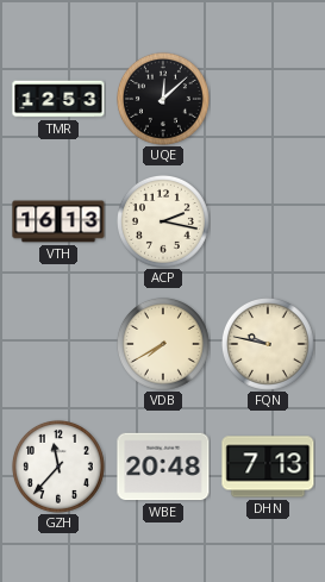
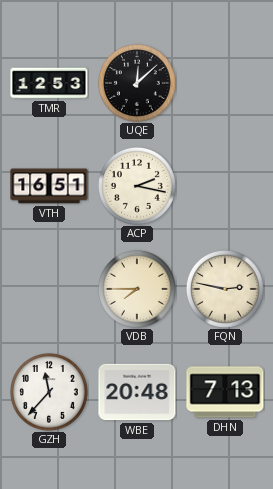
VTH: 16:13 -> 16:51
VDB: 7:40 -> 7:45
FQN: 9:47 -> 2:47
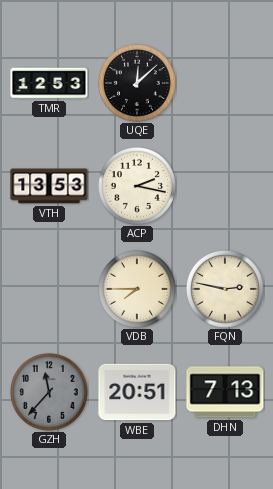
VTH: 16:51 -> 13:53
GZH dial: white -> grey
WBE: 20:48 -> 20:51
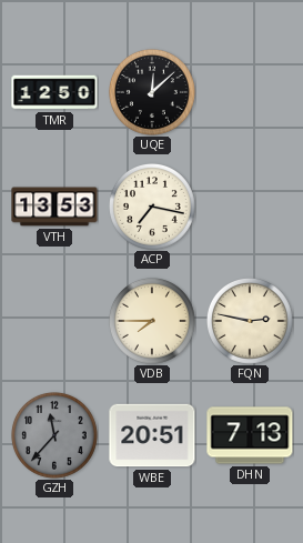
TMR: 12:53 -> 12:50
ACP: 2:17 -> 7:17
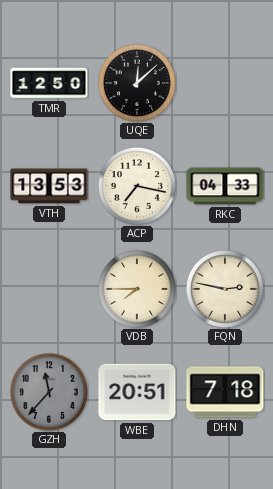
RKC: none -> 04:33
DHN: 7:13 -> 7:18
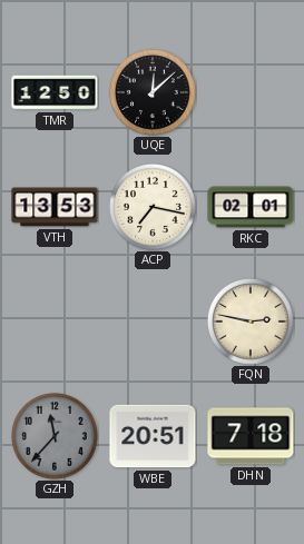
RKC: 04:33 -> 02:01
VDB: 7:45 -> none
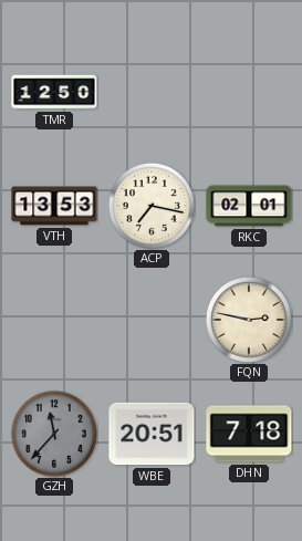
UQE: 12:08 -> none
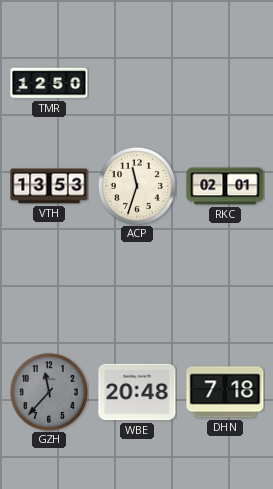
ACP: 7:17 -> 11:33
FQN: 2:47 -> none
WBE: 20:51 -> 20:48
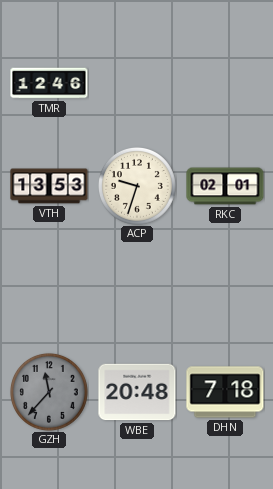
TMR: 12:50 -> 12:46
ACP: 11:33 -> 9:33
